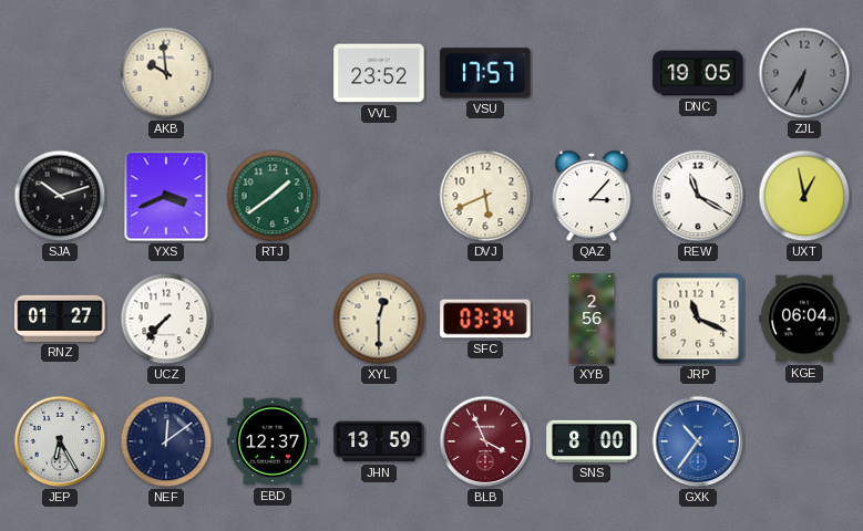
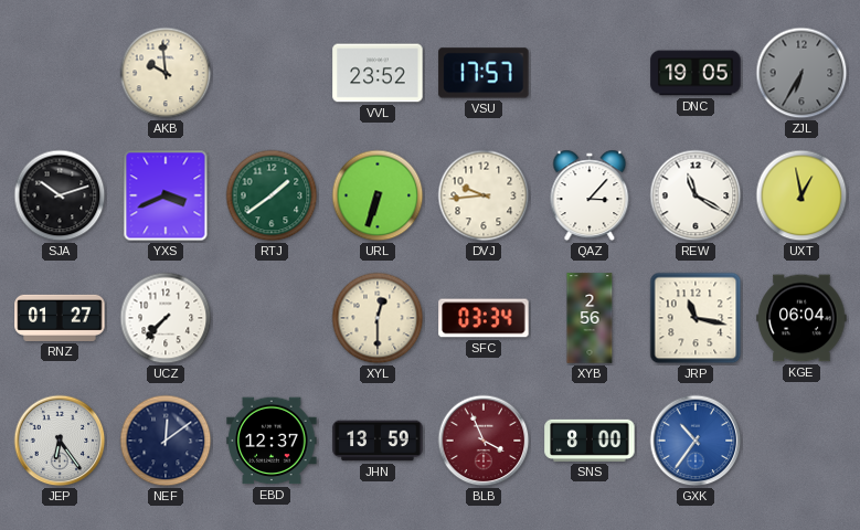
URL: none -> 6:33
DVJ: 5:41 -> 9:44
JRP: 11:19 -> 11:17
JEP: 6:25 -> 6:24
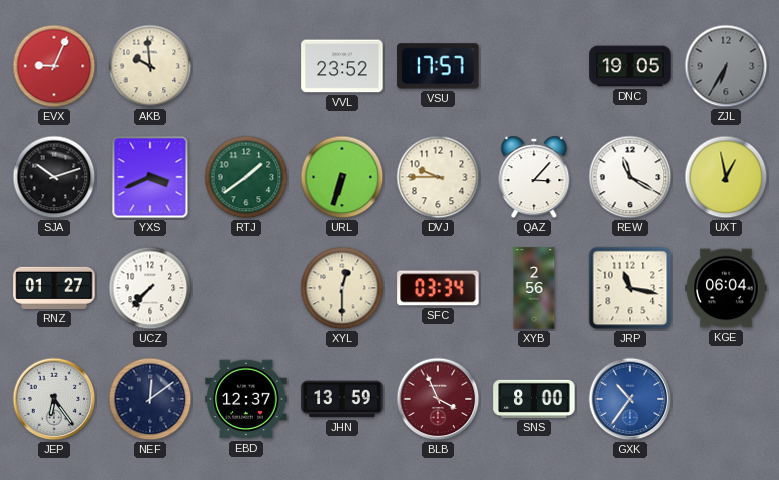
EVX: none -> 9:04
DVJ: 9:44 -> 9:45
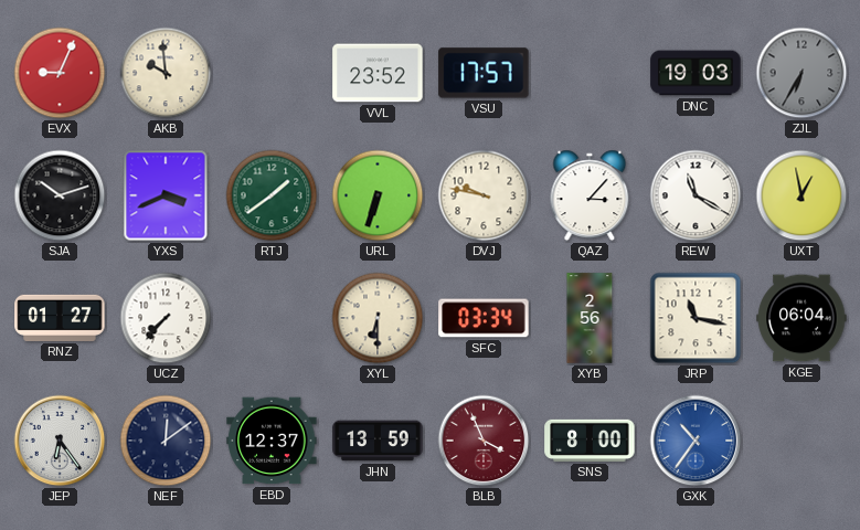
DNC: 19:05 -> 19:03
DVJ: 9:45 -> 9:47
XYL: 12:30 -> 6:30
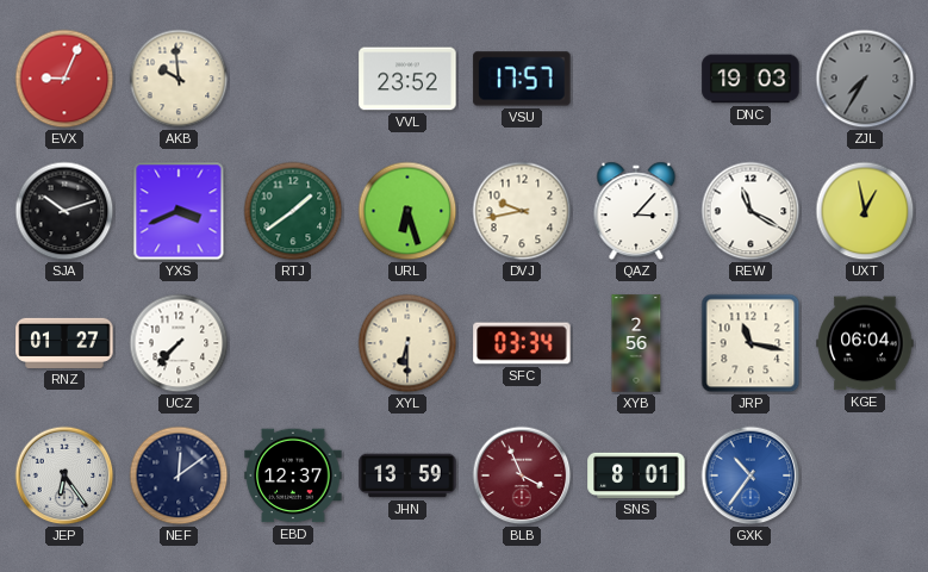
ZJL: 6:35 -> 7:35
URL: 6:33 -> 6:27
DVJ: 9:47 -> 9:43
SNS: 8:00 -> 8:01
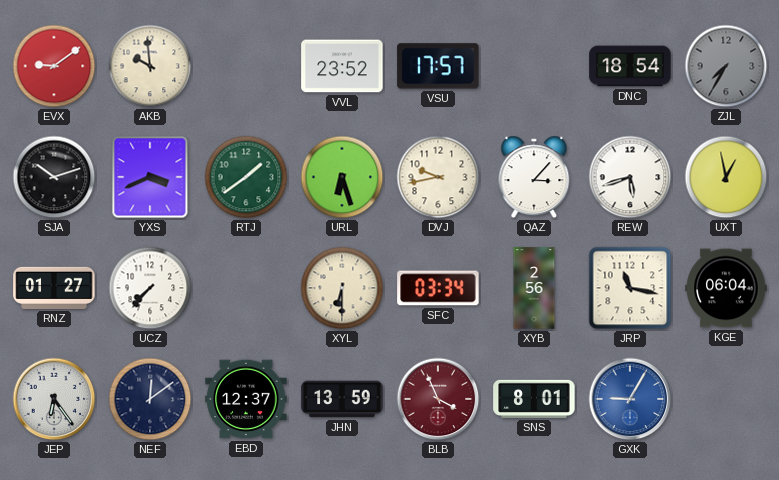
EVX: 9:04 -> 9:09
DNC: 19:03 -> 18:54
REW: 11:20 -> 5:42
GXK: 10:36 -> 9:05
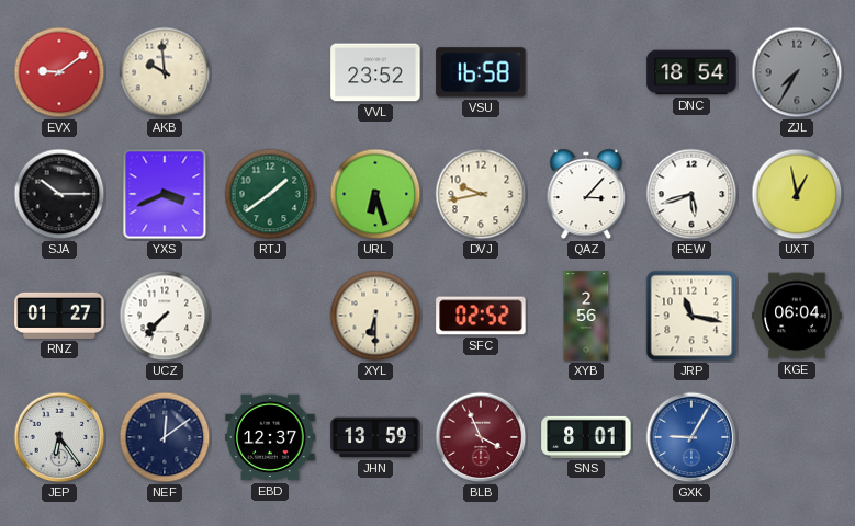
VSU: 17:57 -> 16:58
SJA: 10:12 -> 10:15
SFC: 03:34 -> 02:52
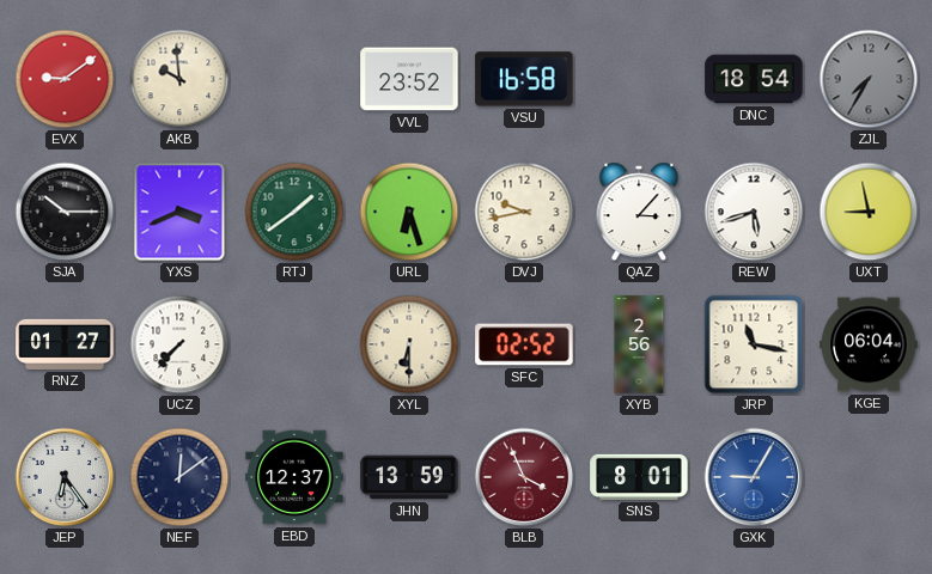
UXT: 12:58 -> 8:58
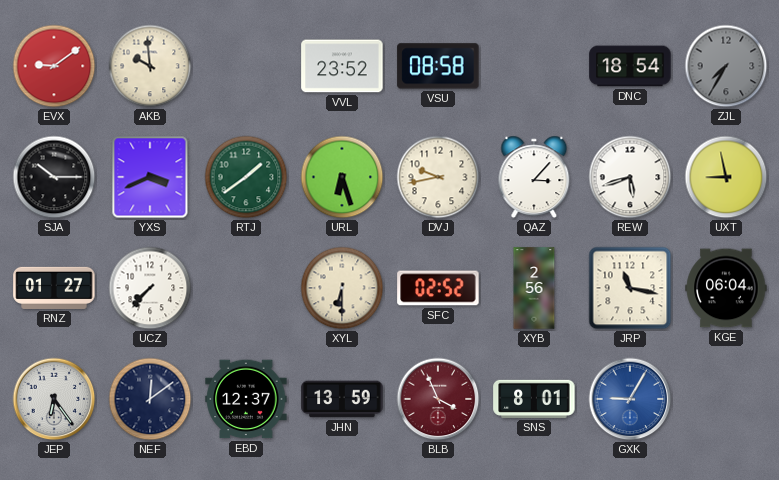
VSU: 16:58 -> 08:58
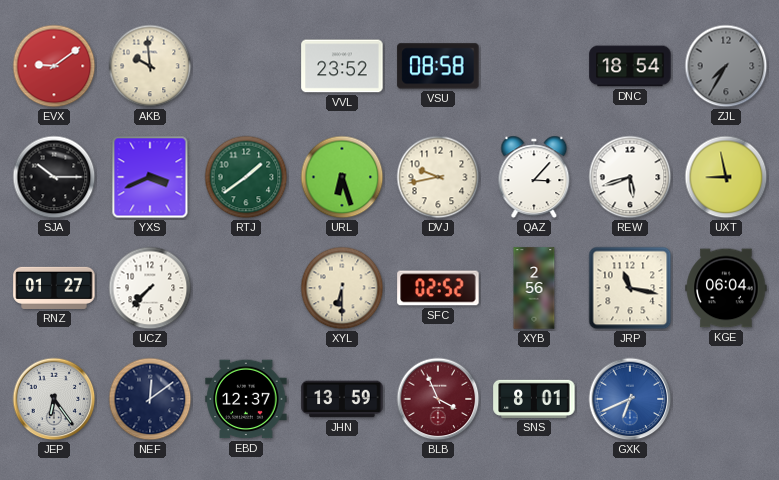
GXK: 9:05 -> 6:41
